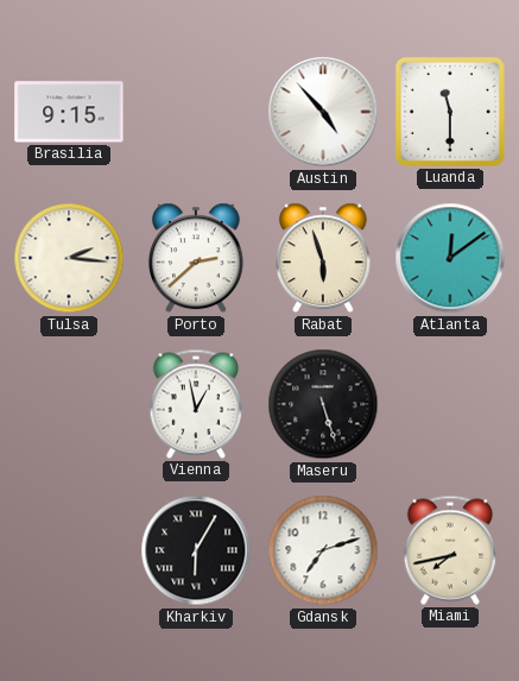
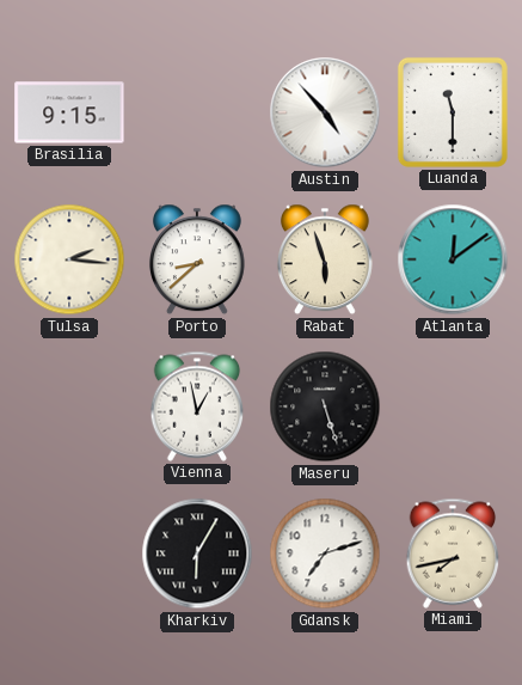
Porto: 2:38 -> 8:38
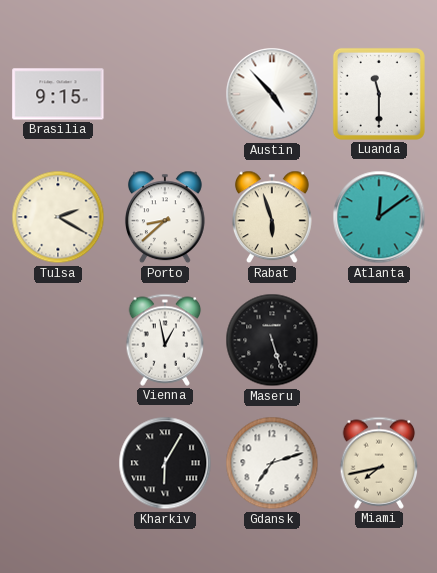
Tulsa: 2:16 -> 2:20
